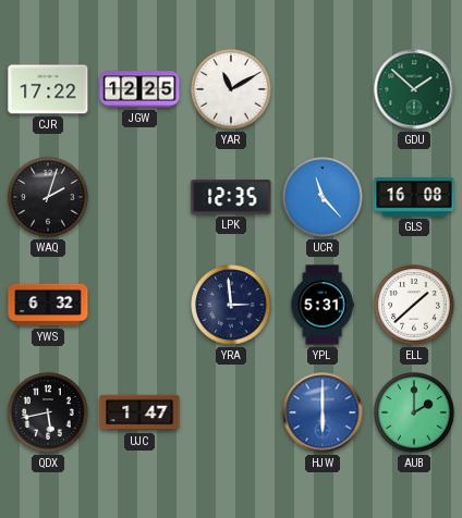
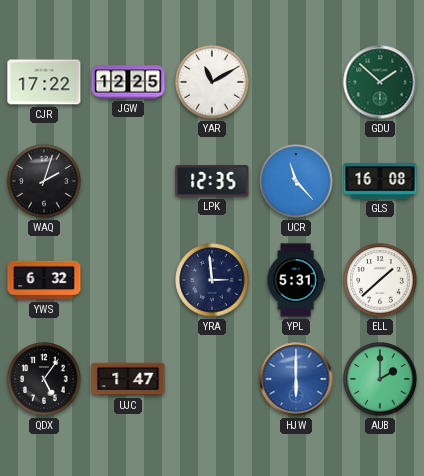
QDX: 5:43 -> 5:06
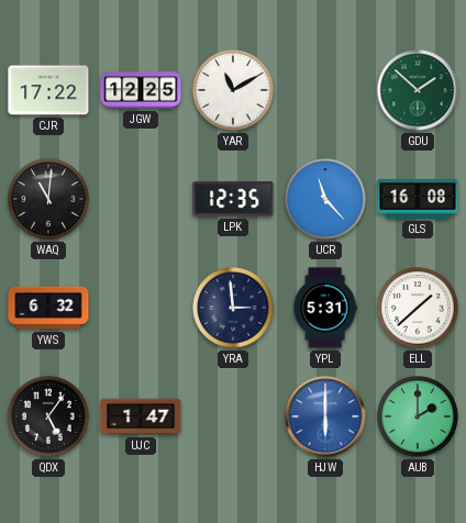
WAQ: 2:03 -> 11:01
